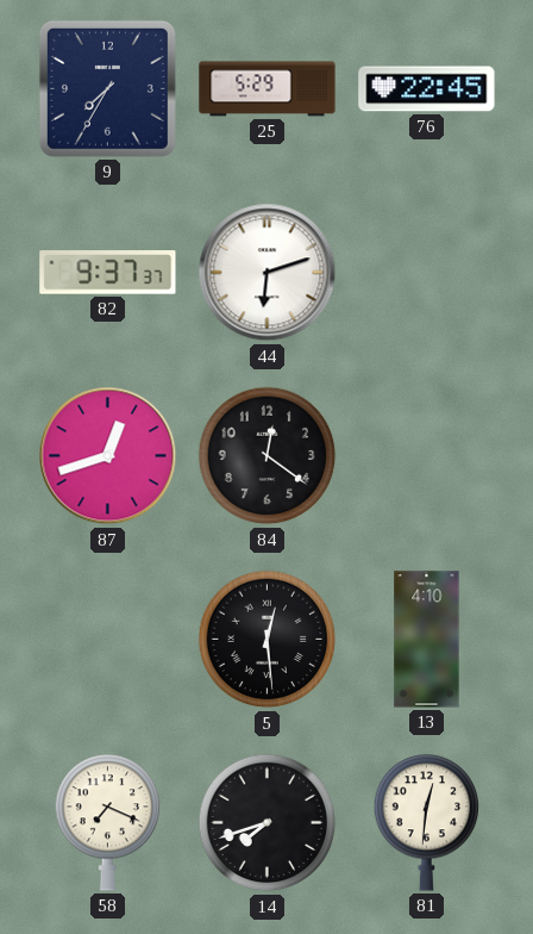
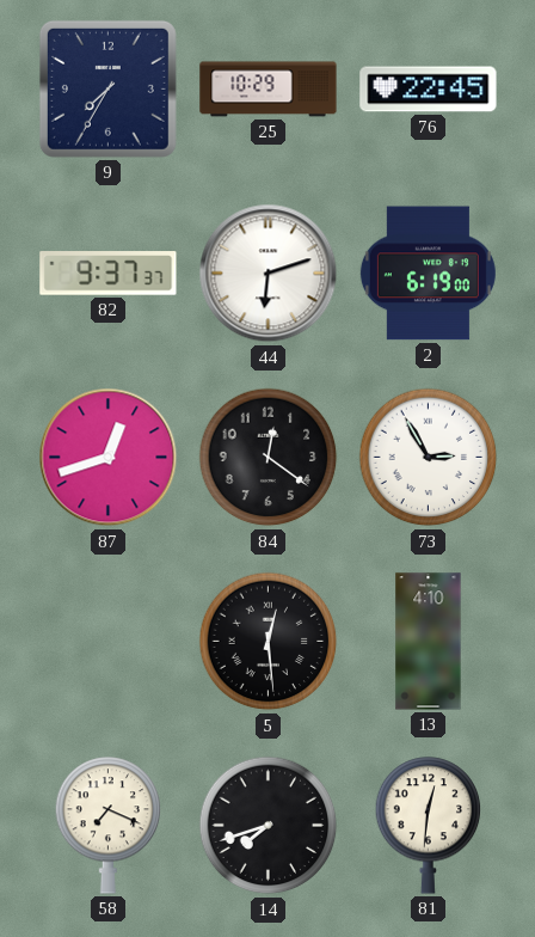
25: 5:29 -> 10:29
2: none -> 6:19
73: none -> 2:55
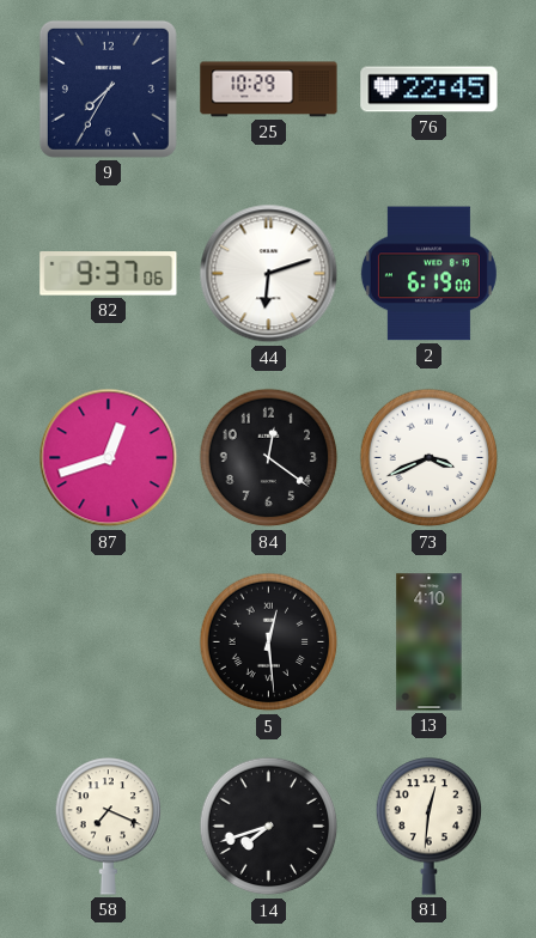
82: 9:37:37 -> 9:37:06
73: 2:55 -> 3:41
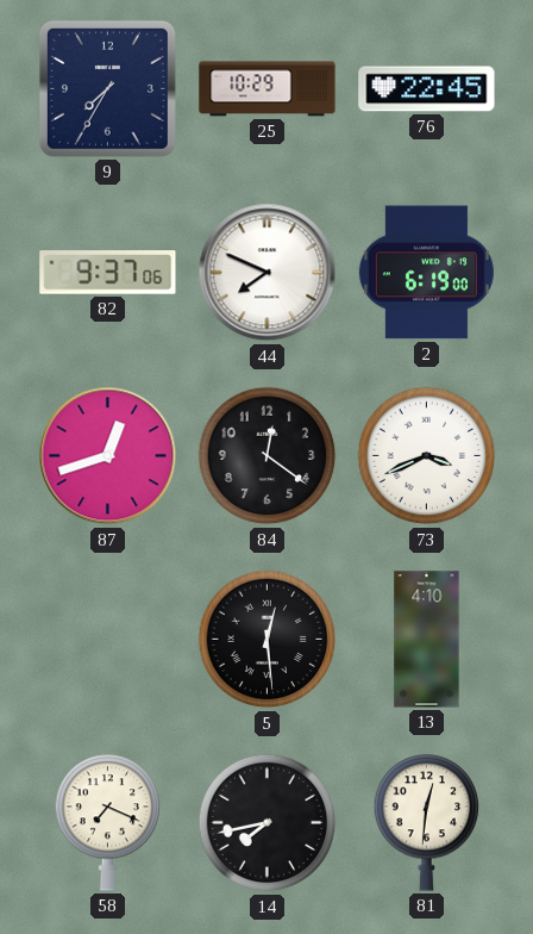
44: 6:12 -> 7:49
14: 7:42 -> 7:43
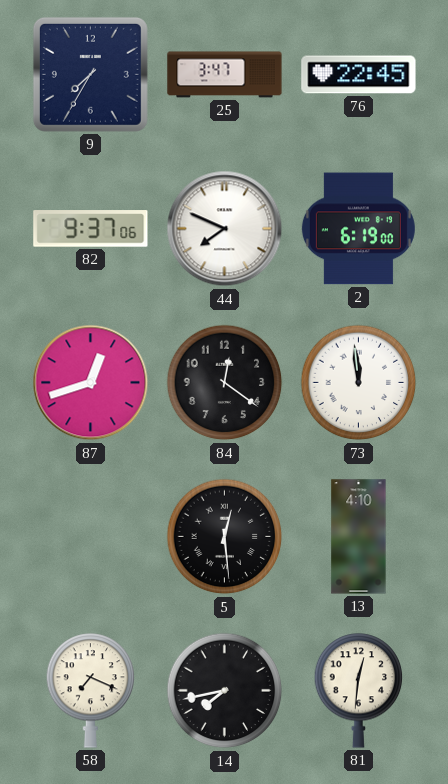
25: 10:29 -> 3:47
73: 3:41 -> 11:59
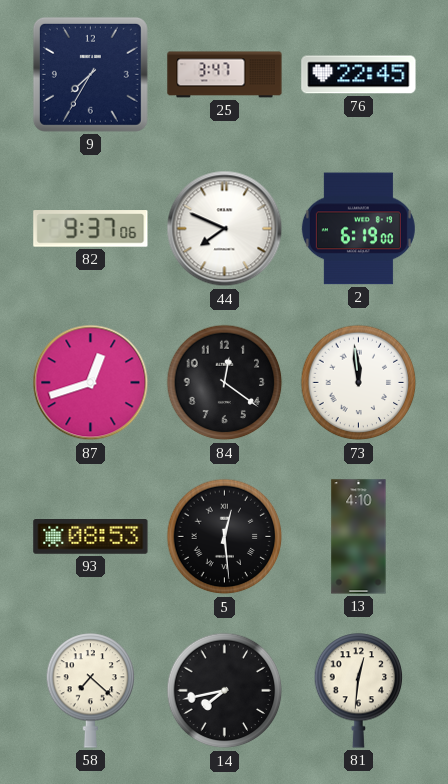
93: none -> 08:53
58: 7:19 -> 7:22
